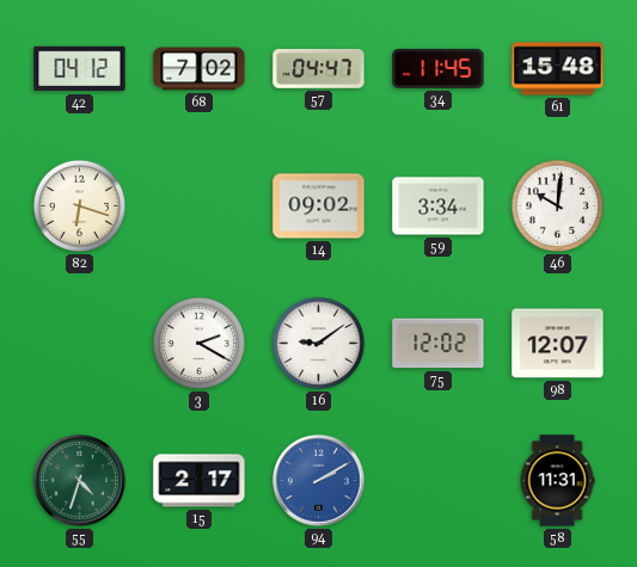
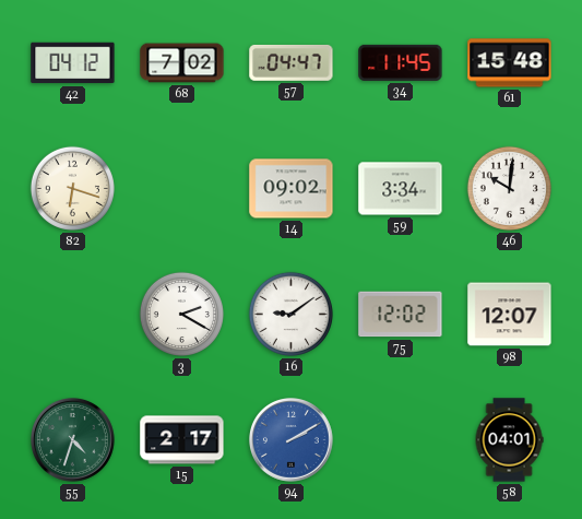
58: 11:31 -> 04:01
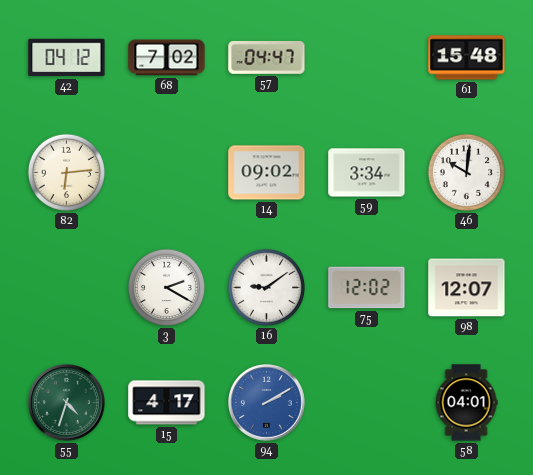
34: 11:45 -> none
82: 6:18 -> 6:14
15: 2:17 -> 4:17
